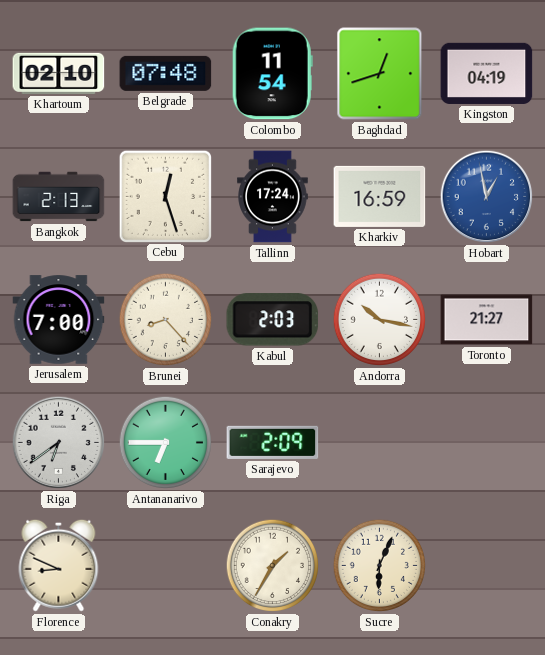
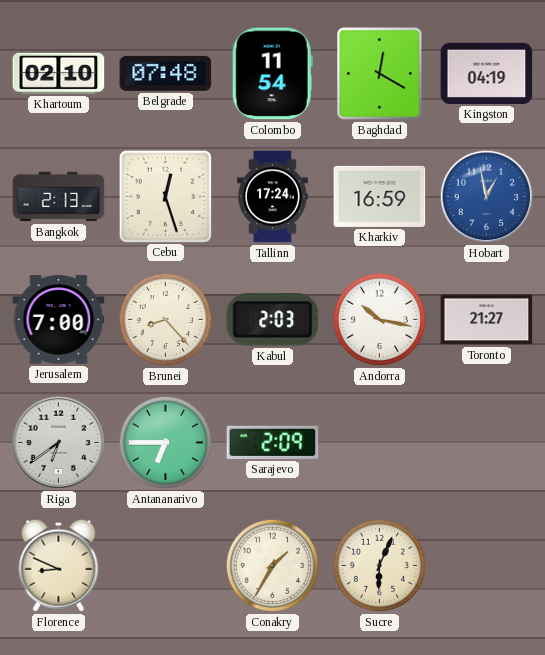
Baghdad: 12:42 -> 12:20
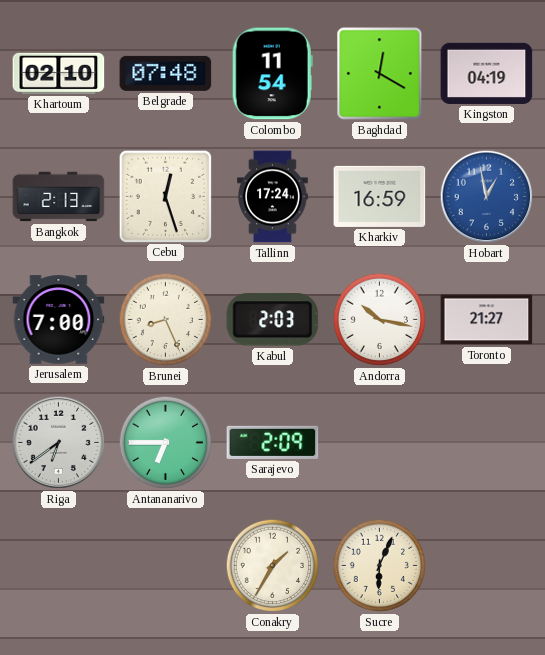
Brunei: 8:23 -> 8:26
Florence: 8:49 -> none
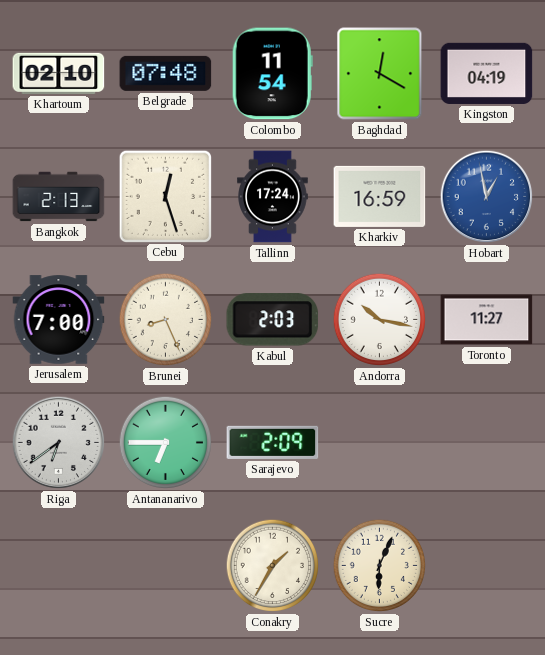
Toronto: 21:27 -> 11:27
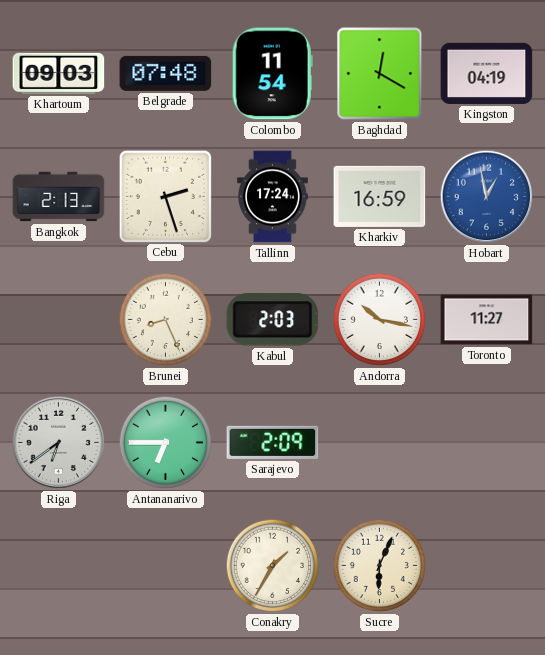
Khartoum: 02:10 -> 09:03
Cebu: 12:27 -> 2:27
Jerusalem: 7:00 -> none
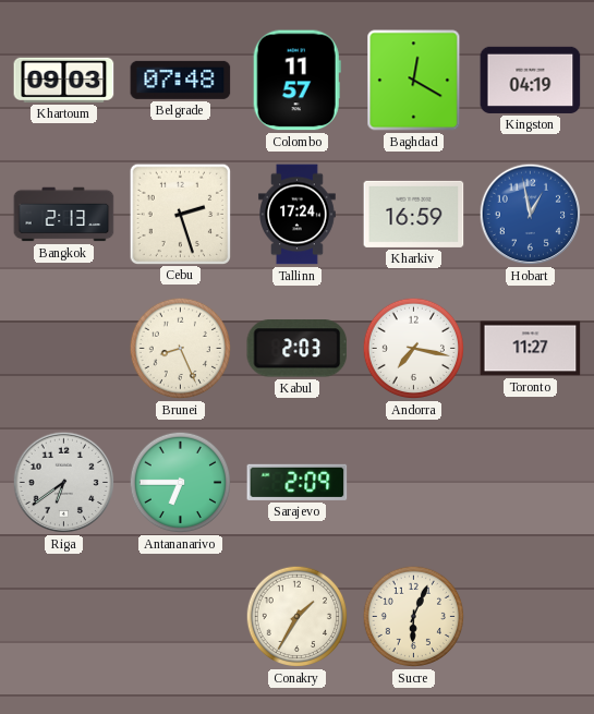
Colombo: 11:54 -> 11:57
Andorra: 10:17 -> 7:17
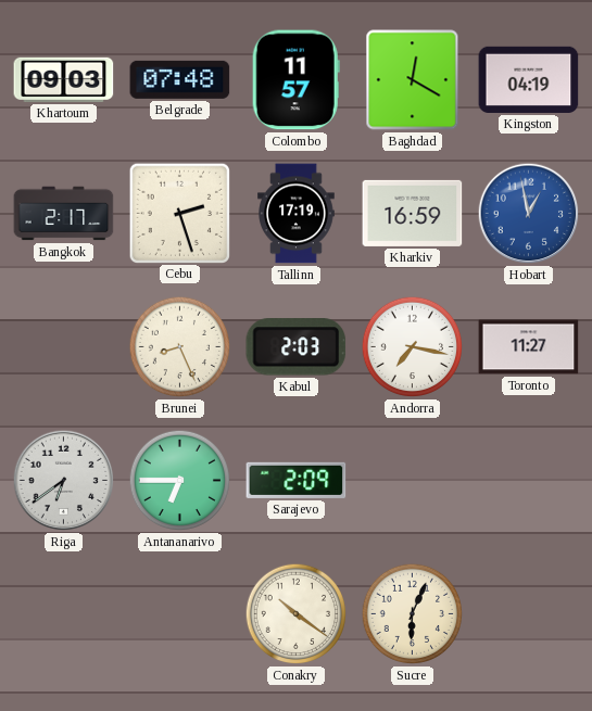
Bangkok: 2:13 -> 2:17
Tallinn: 17:24 -> 17:19
Conakry: 1:35 -> 10:21
